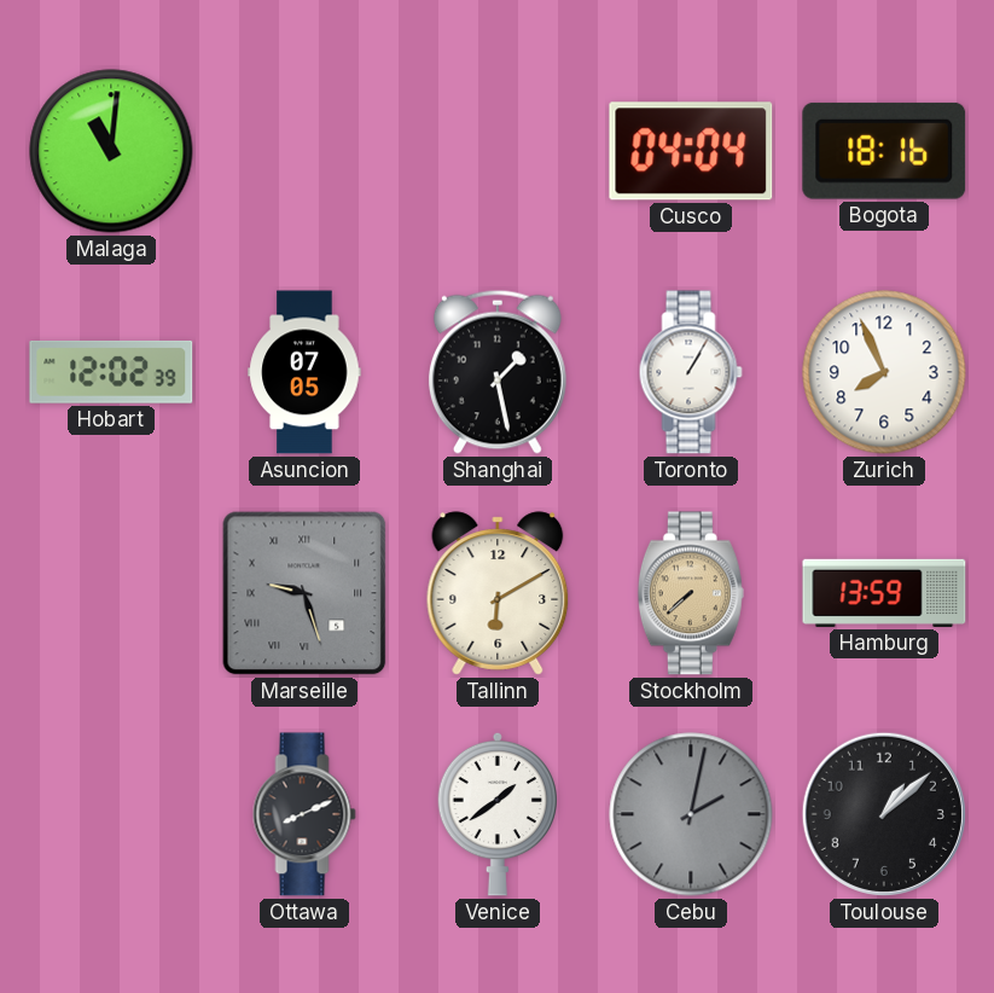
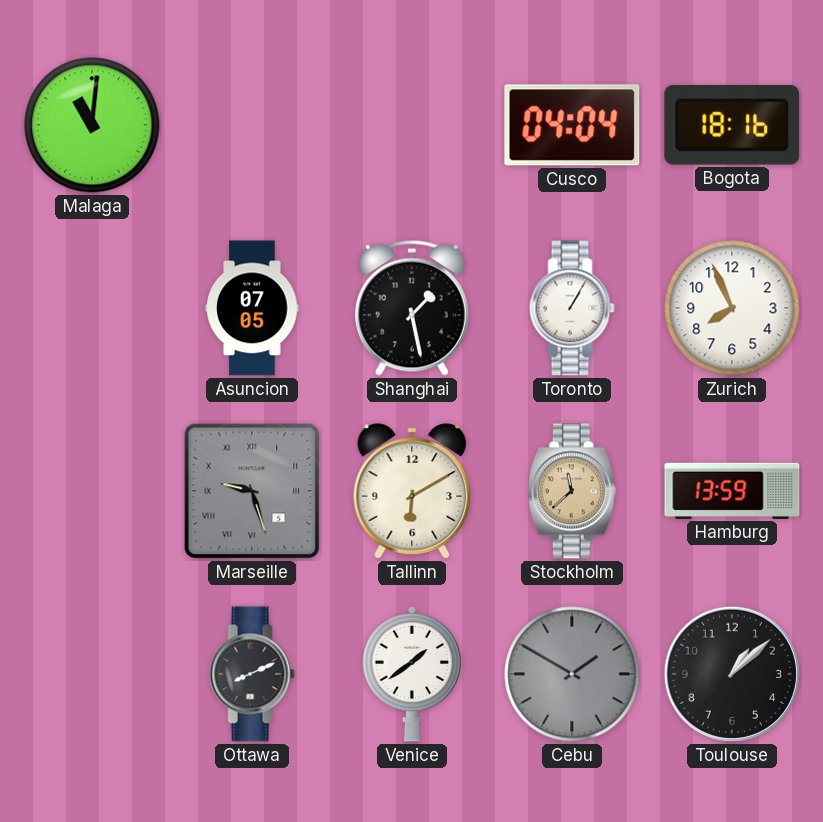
Hobart: 12:02 -> none
Stockholm: 7:38 -> 11:38
Cebu: 2:02 -> 1:50
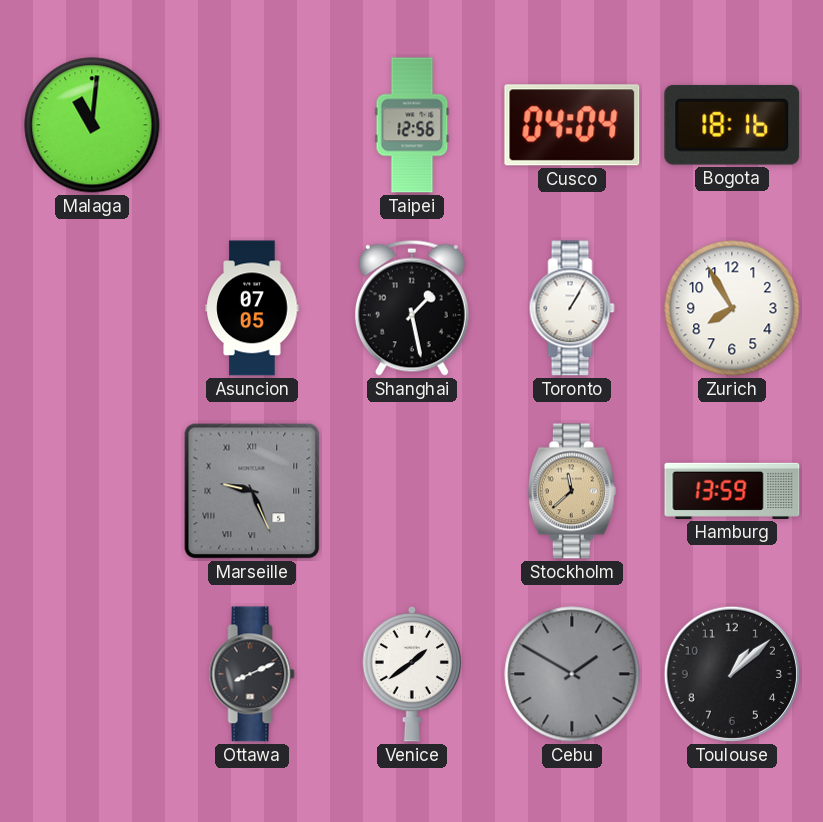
Taipei: none -> 12:56
Zurich: 7:56 -> 7:55
Marseille: 9:27 -> 9:26
Tallinn: 6:10 -> none
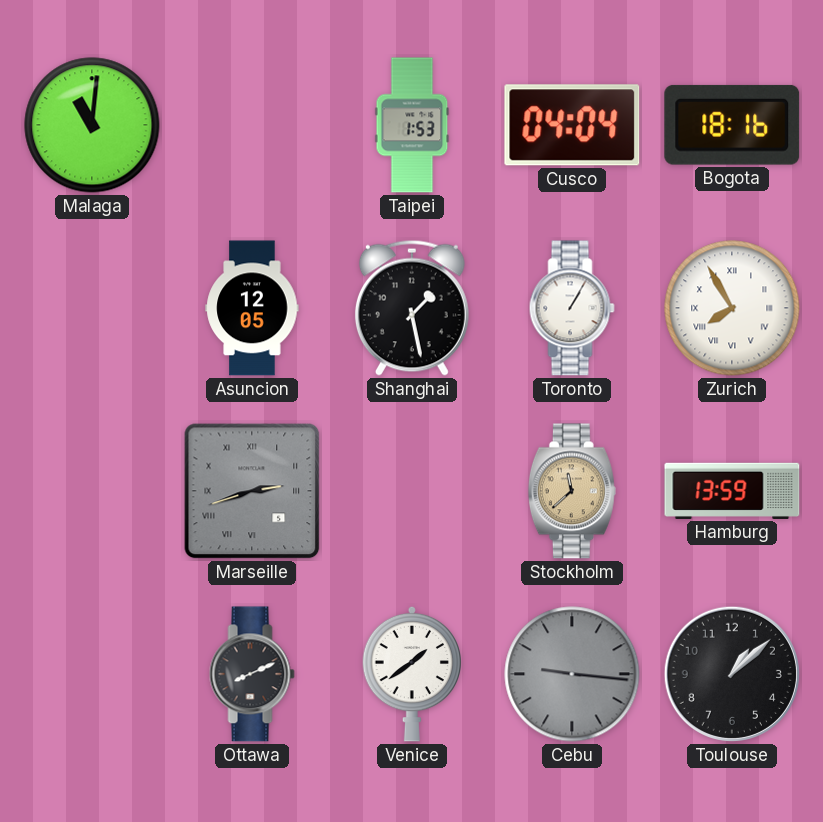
Taipei: 12:56 -> 1:53
Asuncion: 07:05 -> 12:05
Zurich numerals: Arabic -> Roman
Marseille: 9:26 -> 2:42
Cebu: 1:50 -> 9:16
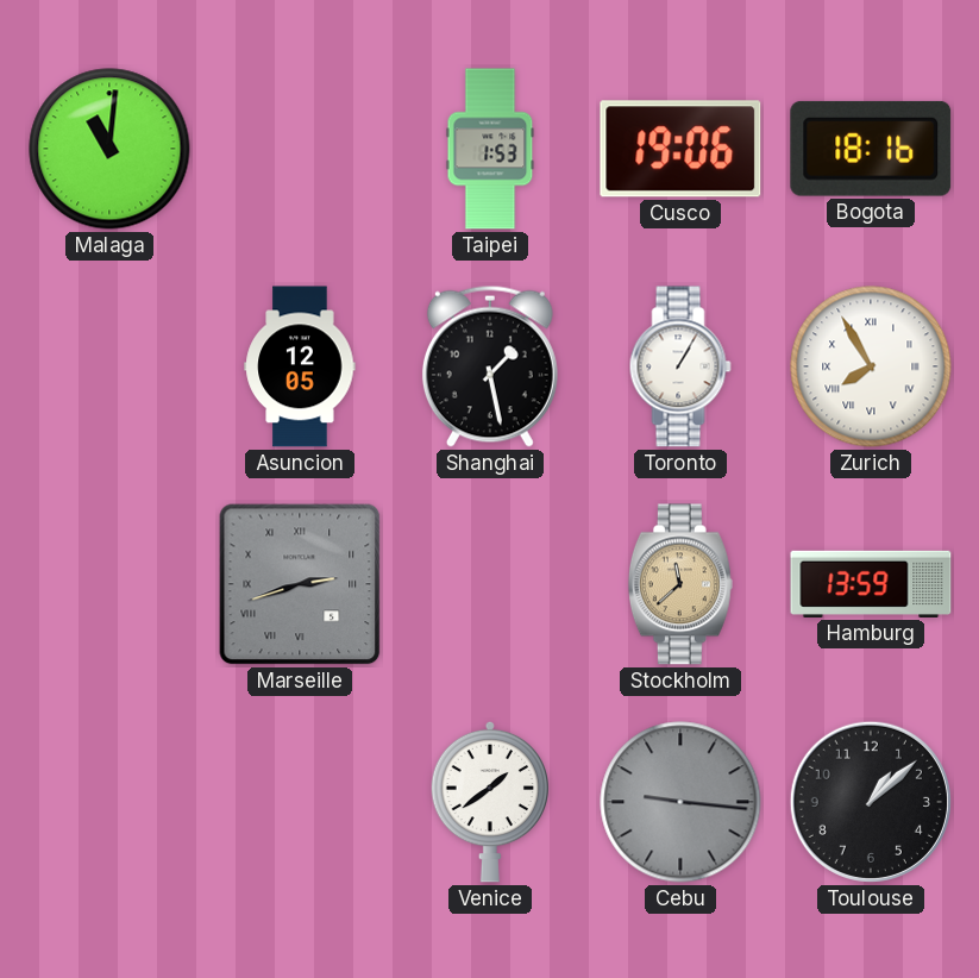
Cusco: 04:04 -> 19:06
Ottawa: 8:11 -> none
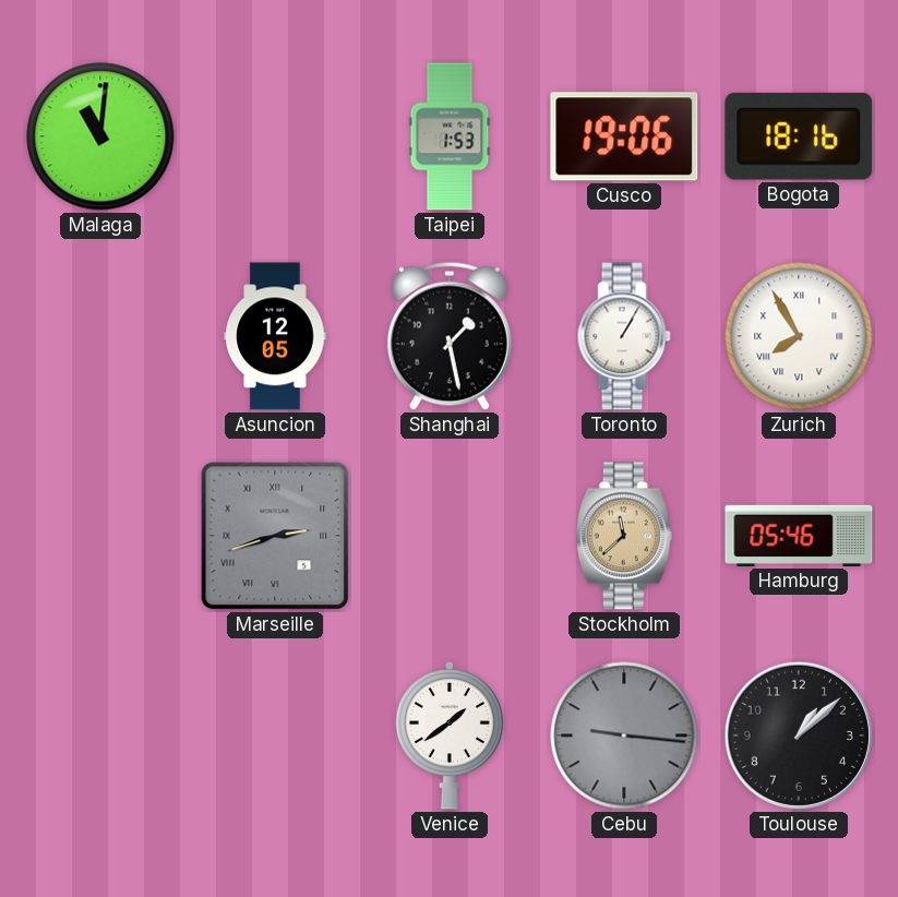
Hamburg: 13:59 -> 05:46
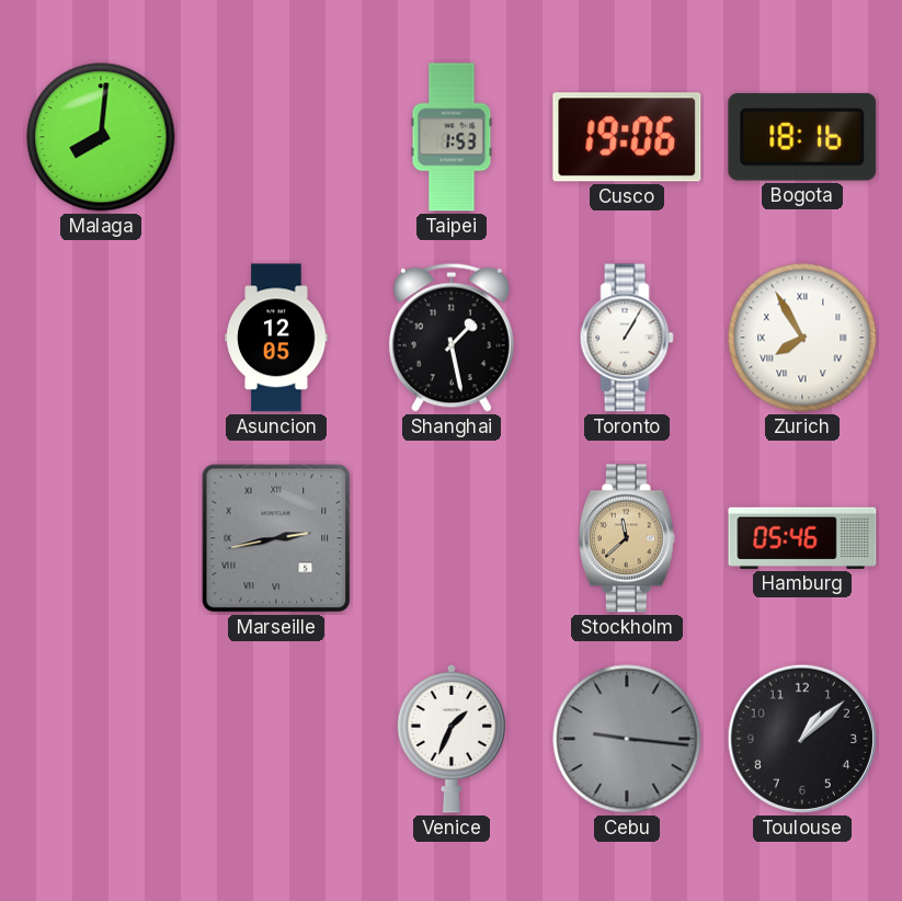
Malaga: 11:01 -> 8:01
Marseille: 2:42 -> 2:43
Venice: 1:39 -> 1:34
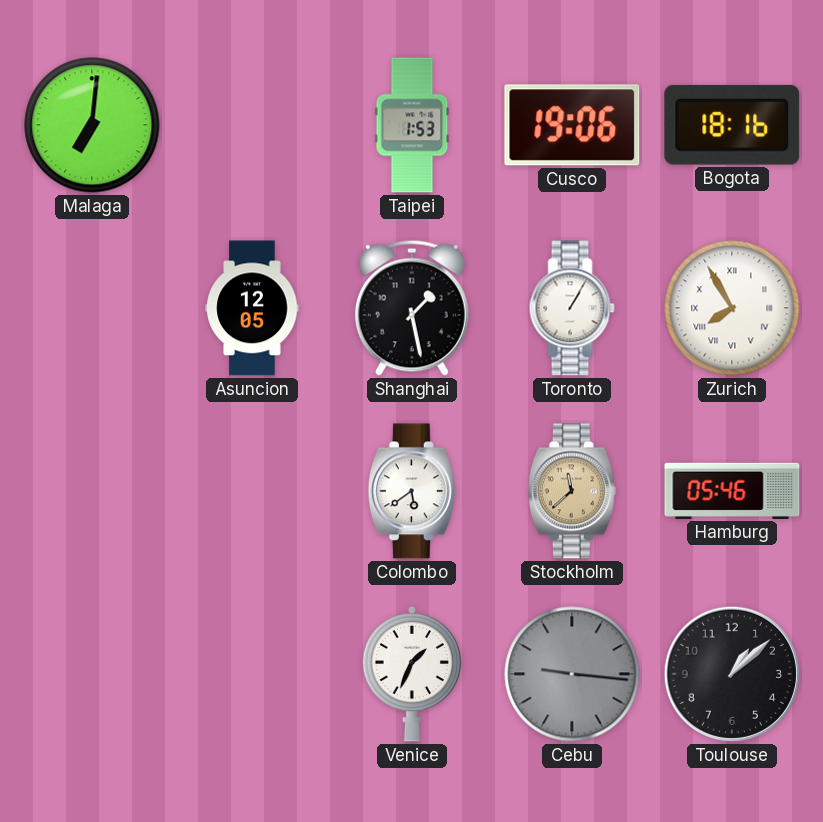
Malaga: 8:01 -> 7:01
Marseille: 2:43 -> none
Colombo: none -> 5:39
